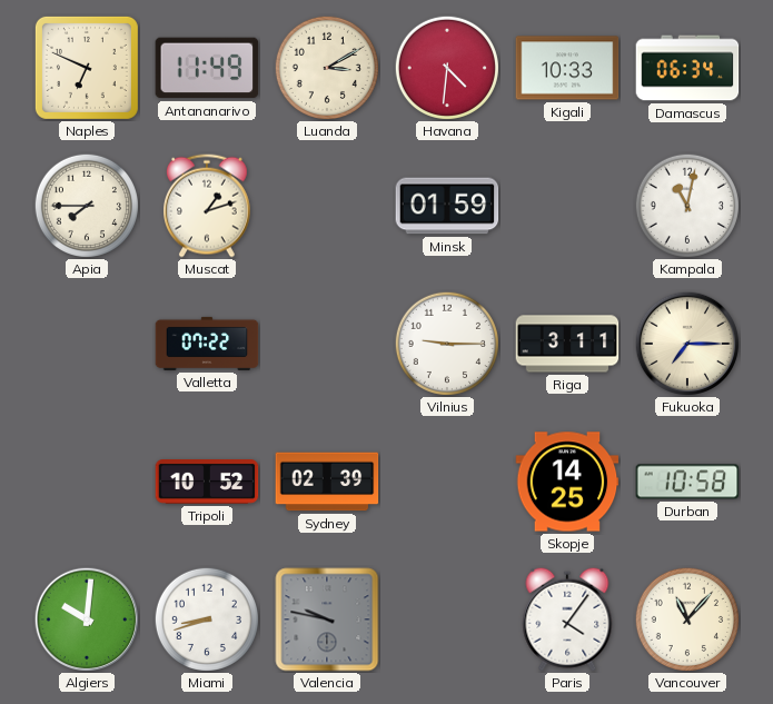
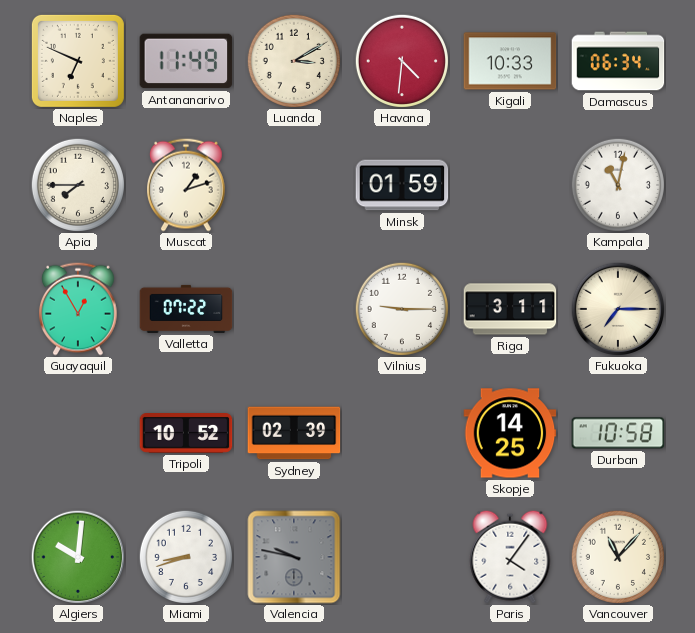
Guayaquil: none -> 12:55
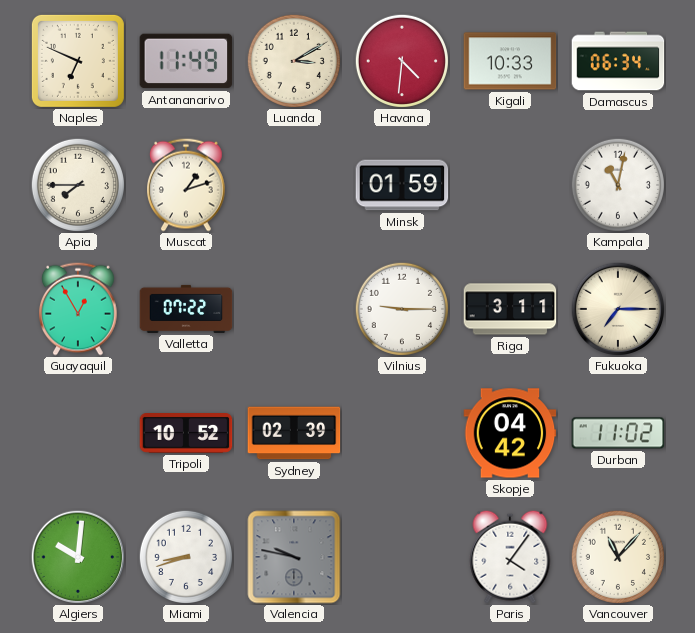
Skopje: 14:25 -> 04:42
Durban: 10:58 -> 11:02
